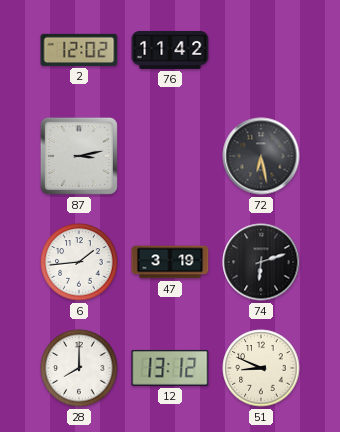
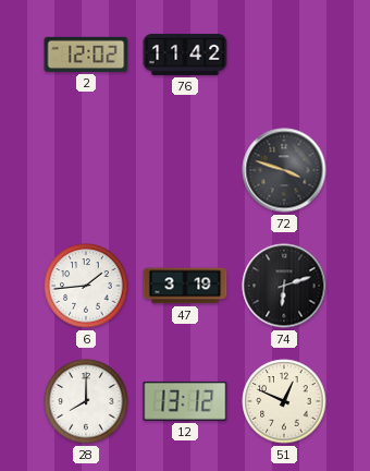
87: 3:13 -> none
72: 6:28 -> 3:48
51: 8:49 -> 12:49
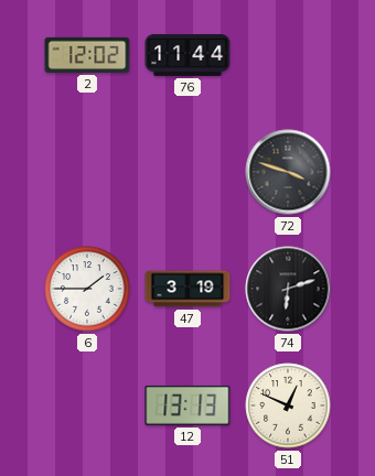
76: 11:42 -> 11:44
6: 1:44 -> 1:45
28: 8:00 -> none
12: 13:12 -> 13:13
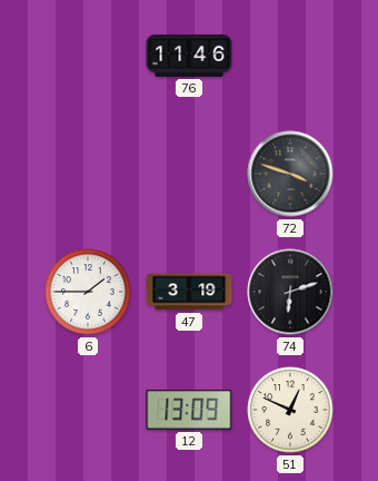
2: 12:02 -> none
76: 11:44 -> 11:46
12: 13:13 -> 13:09
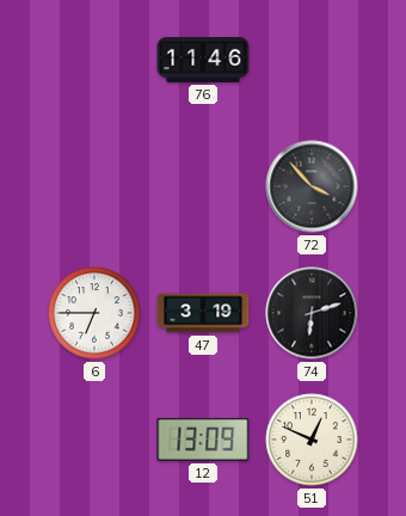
72: 3:48 -> 3:53
6: 1:45 -> 6:45
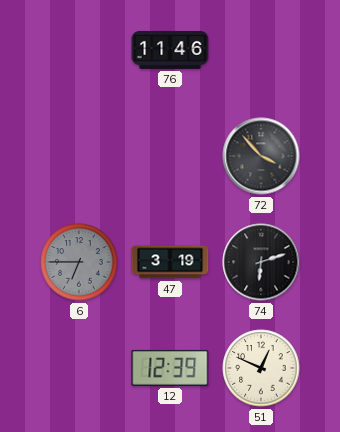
6 dial: white -> grey
12: 13:09 -> 12:39
